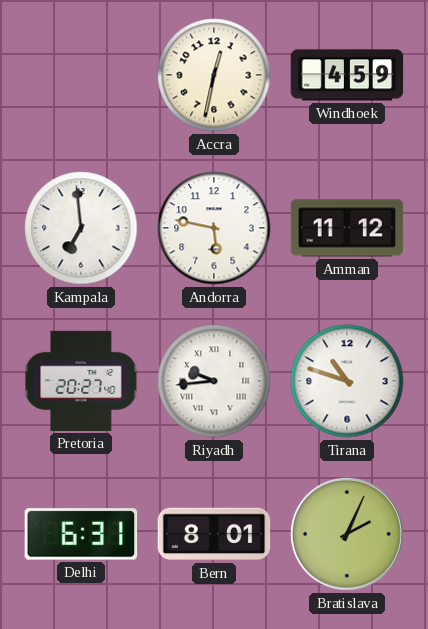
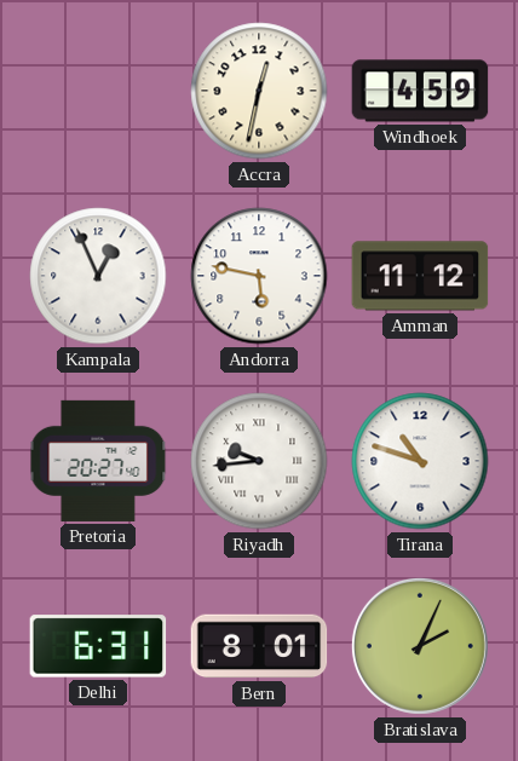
Kampala: 6:59 -> 12:56
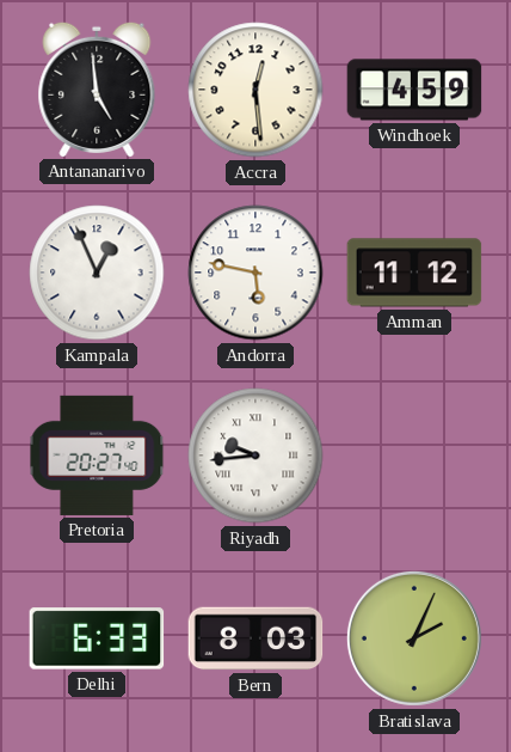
Antananarivo: none -> 4:59
Accra: 12:32 -> 12:29
Tirana: 10:48 -> none
Delhi: 6:31 -> 6:33
Bern: 8:01 -> 8:03
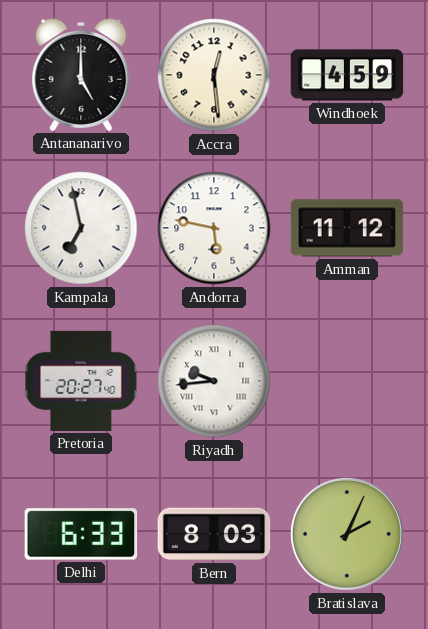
Antananarivo: 4:59 -> 5:00
Kampala: 12:56 -> 6:58
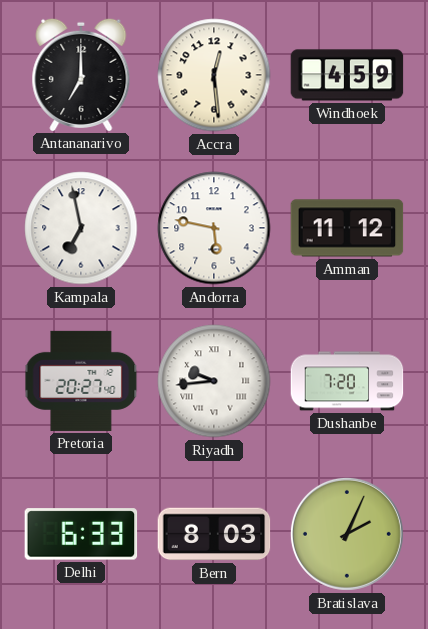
Antananarivo: 5:00 -> 7:00
Dushanbe: none -> 7:20
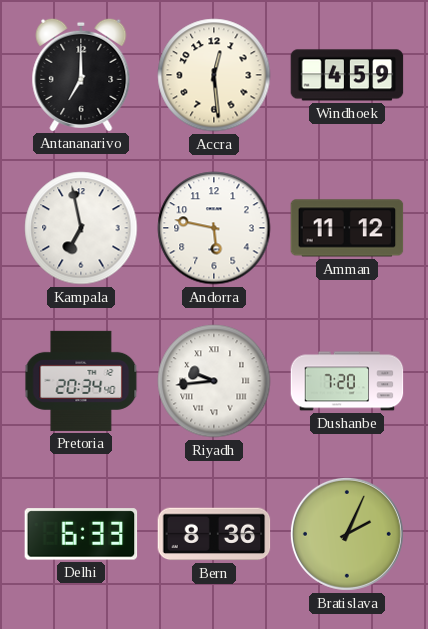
Pretoria: 20:27 -> 20:34
Bern: 8:03 -> 8:36
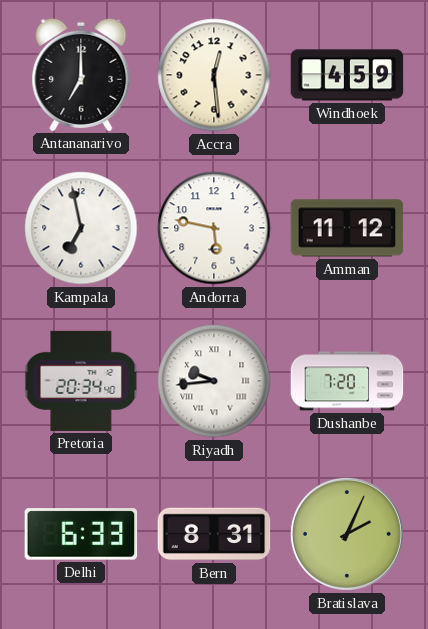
Bern: 8:36 -> 8:31
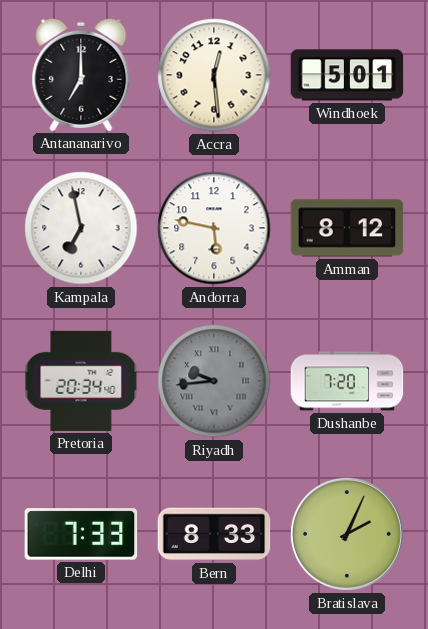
Windhoek: 4:59 -> 5:01
Amman: 11:12 -> 8:12
Riyadh dial: white -> grey
Delhi: 6:33 -> 7:33
Bern: 8:31 -> 8:33
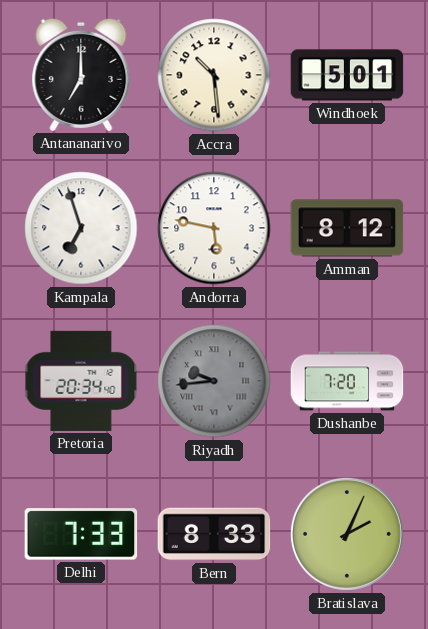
Accra: 12:29 -> 10:29
Kampala: 6:58 -> 6:57
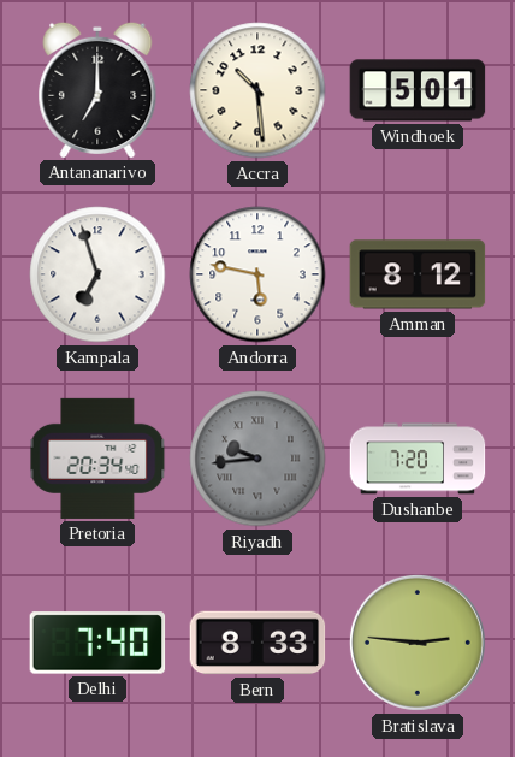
Delhi: 7:33 -> 7:40
Bratislava: 2:04 -> 2:46
